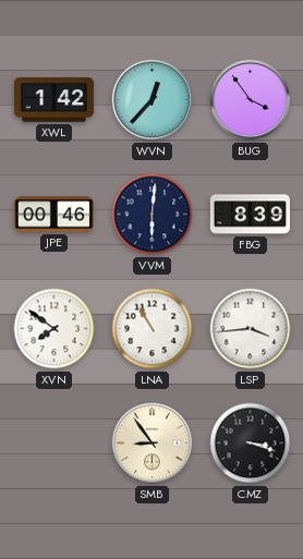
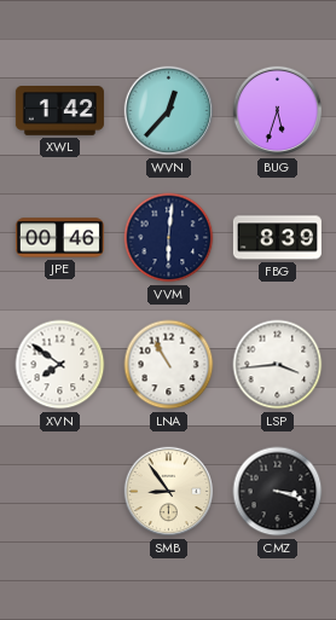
BUG: 3:54 -> 5:33
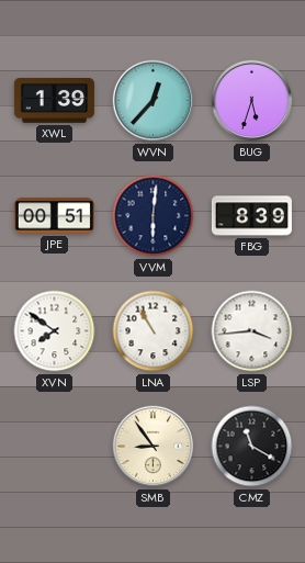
XWL: 1:42 -> 1:39
JPE: 00:46 -> 00:51
CMZ: 3:18 -> 11:20
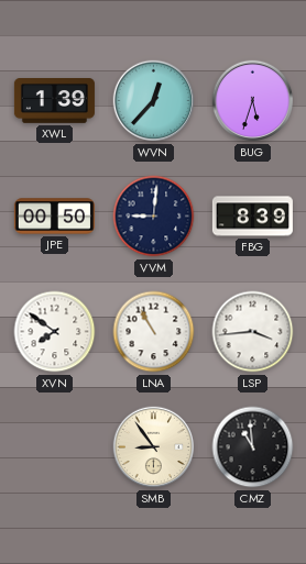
JPE: 00:51 -> 00:50
VVM: 6:01 -> 9:01
CMZ: 11:20 -> 10:59
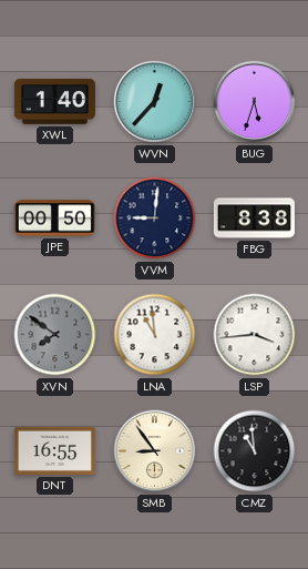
XWL: 1:39 -> 1:40
FBG: 8:39 -> 8:38
XVN dial: white -> grey
LNA: 10:55 -> 10:59
DNT: none -> 16:55
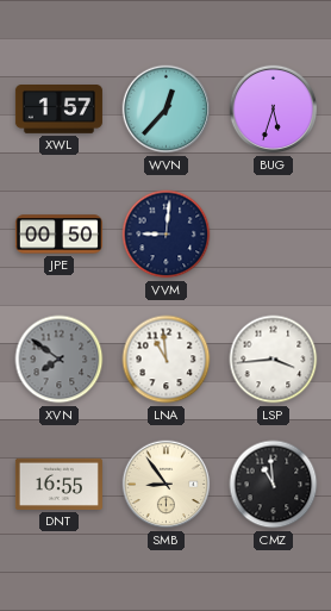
XWL: 1:40 -> 1:57
FBG: 8:38 -> none
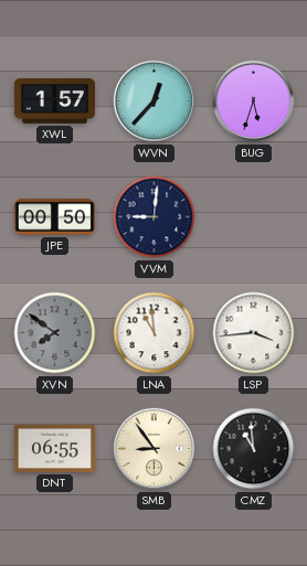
DNT: 16:55 -> 06:55
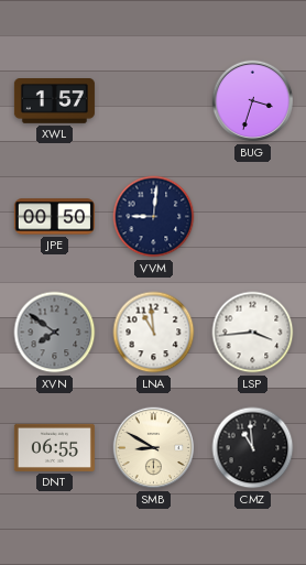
WVN: 12:37 -> none
BUG: 5:33 -> 3:33
SMB: 8:54 -> 8:50
